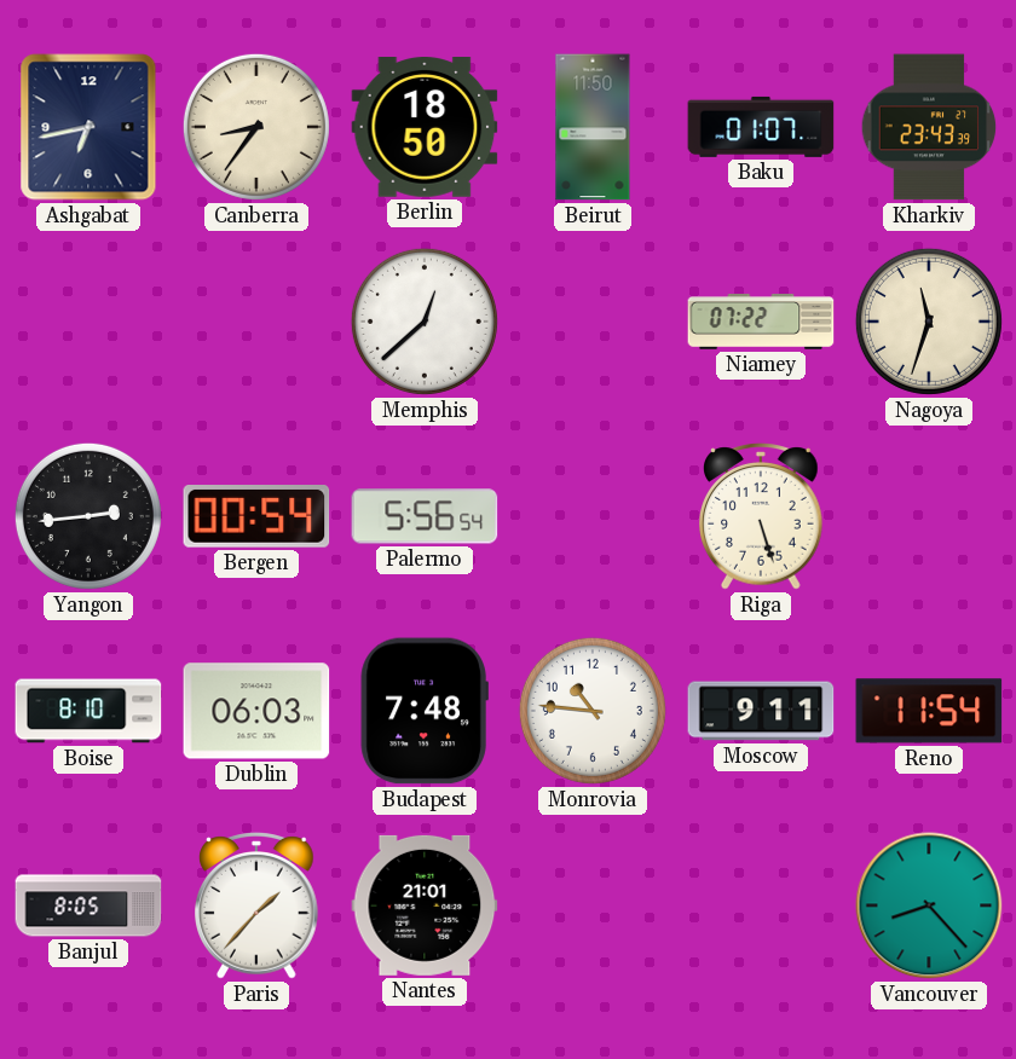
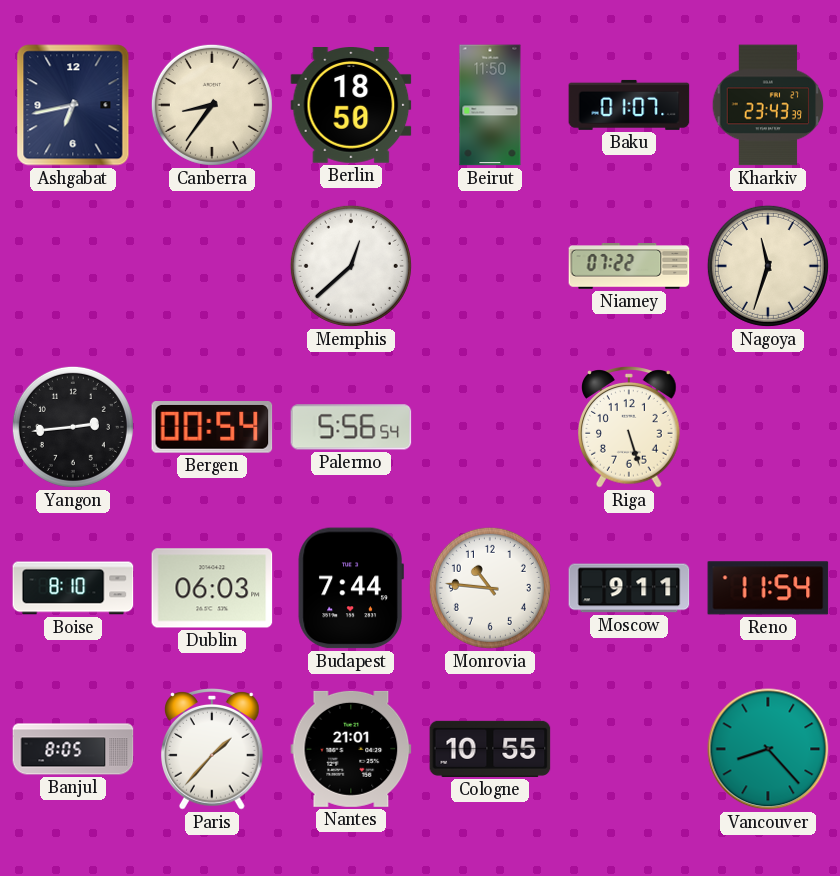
Budapest: 7:48 -> 7:44
Cologne: none -> 10:55
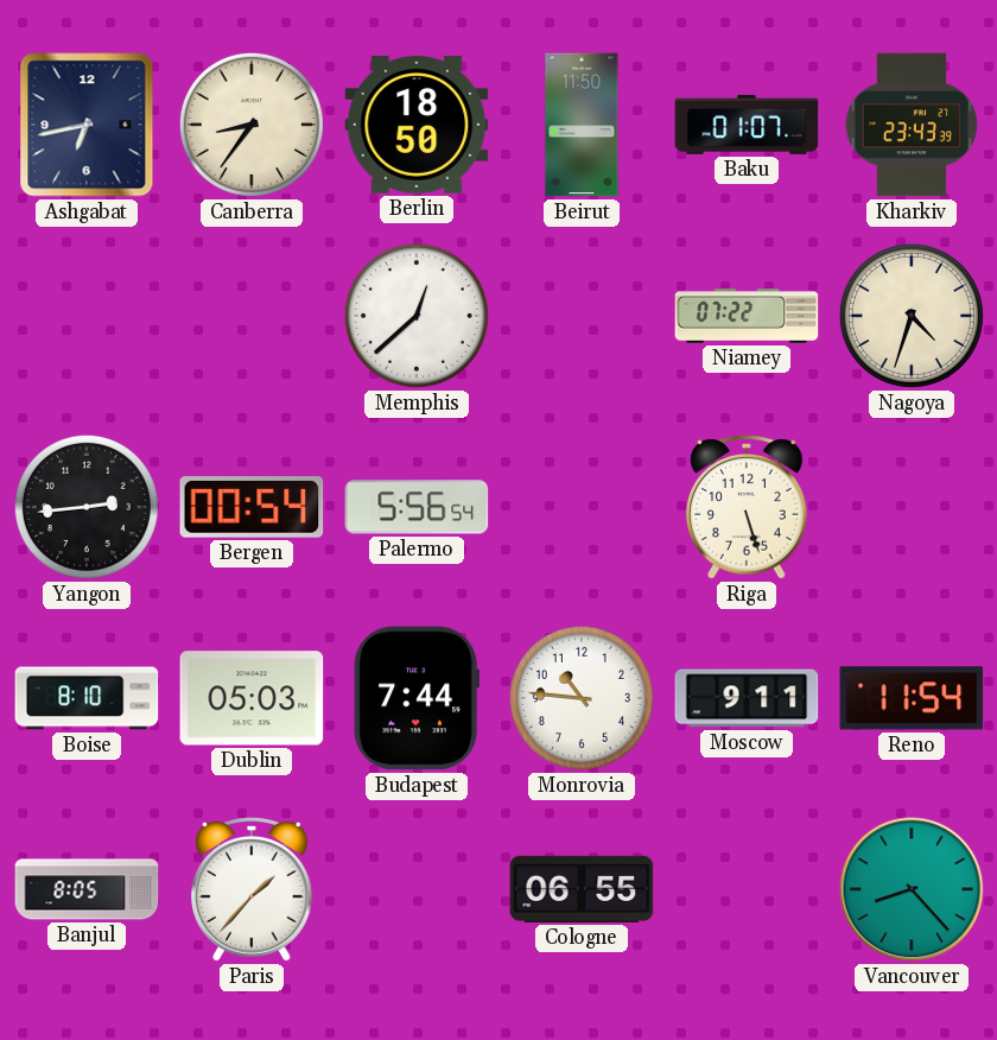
Nagoya: 11:33 -> 4:33
Dublin: 06:03 -> 05:03
Nantes: 21:01 -> none
Cologne: 10:55 -> 06:55
